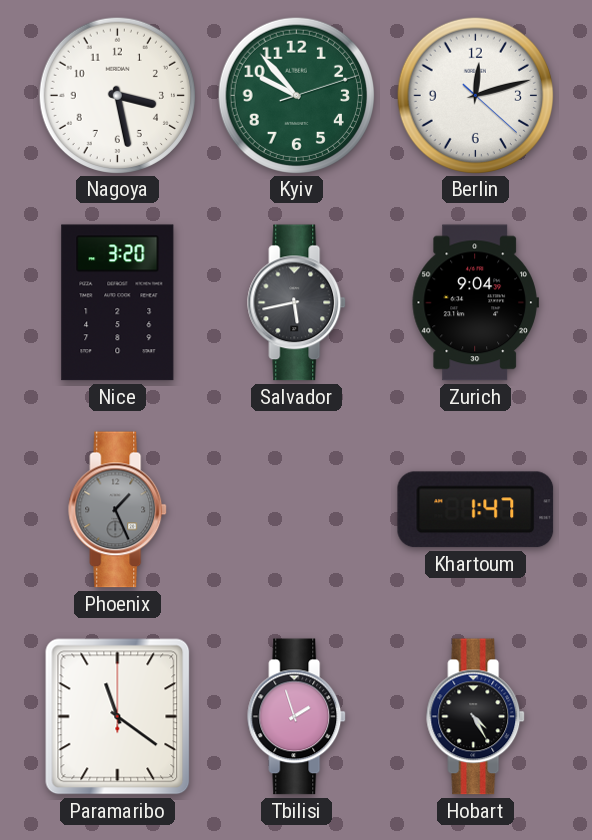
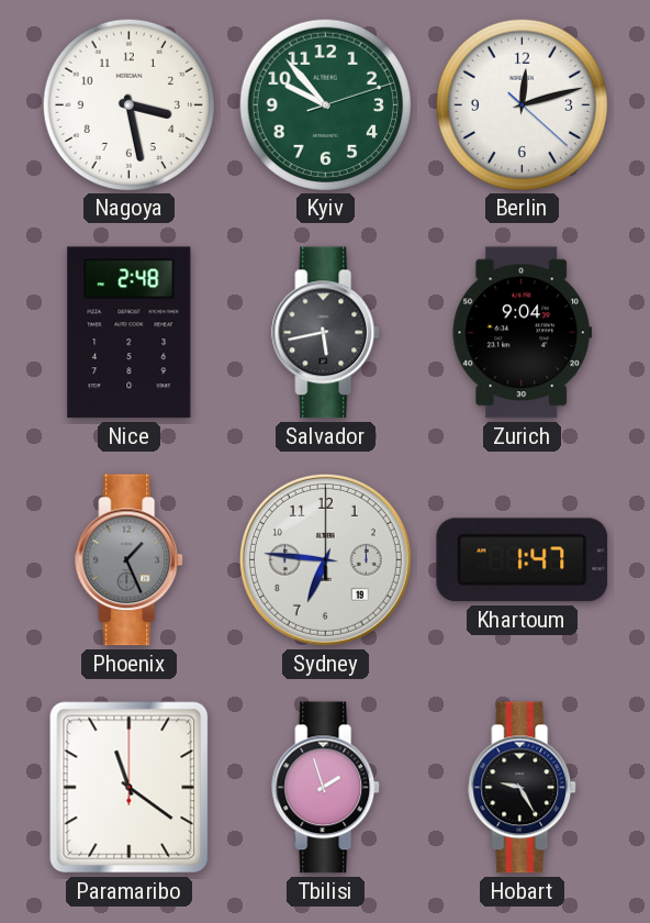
Nice: 3:20 -> 2:48
Sydney: none -> 6:46
Hobart: 4:25 -> 9:25
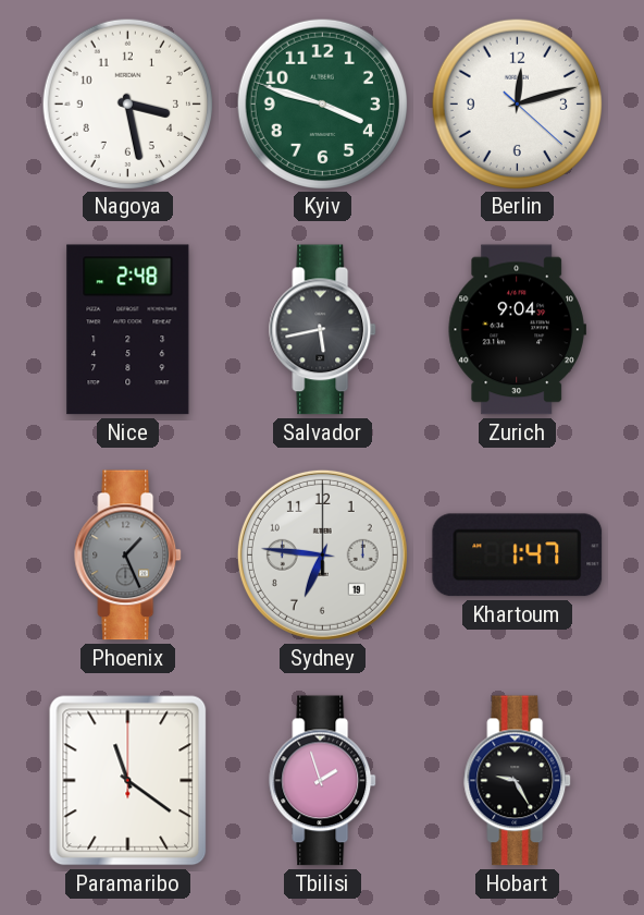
Kyiv: 9:53 -> 3:47
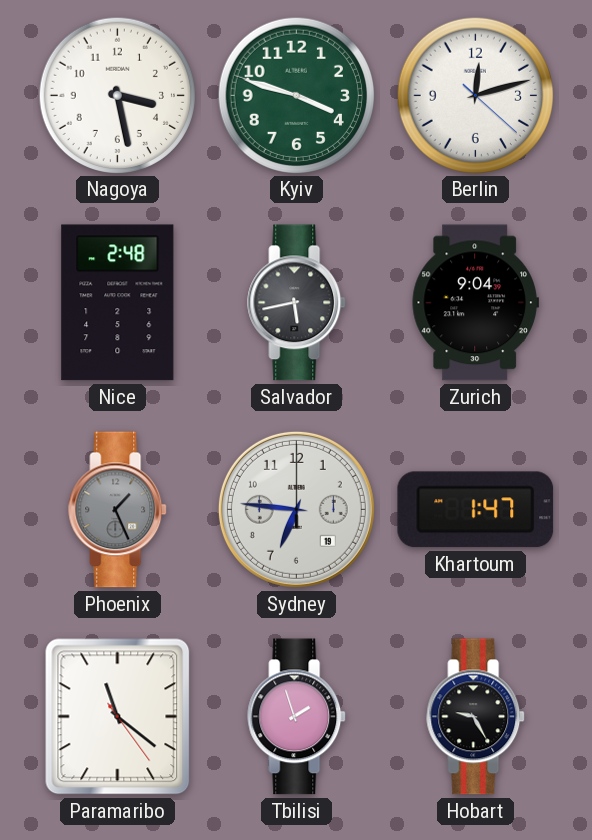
Paramaribo: 11:21:00 -> 11:21:24
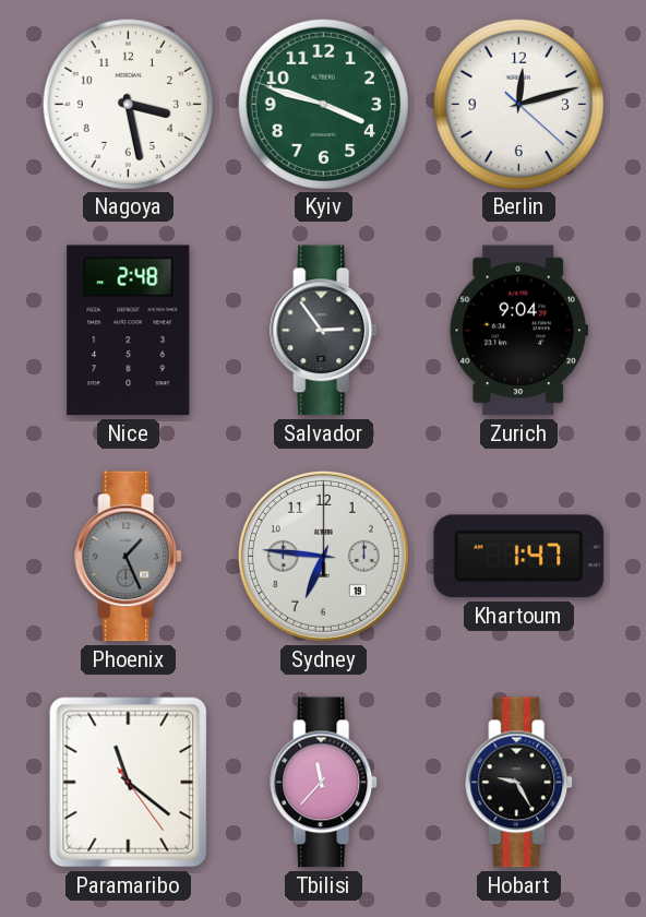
Salvador: 5:43 -> 2:54
Tbilisi: 1:57 -> 11:37
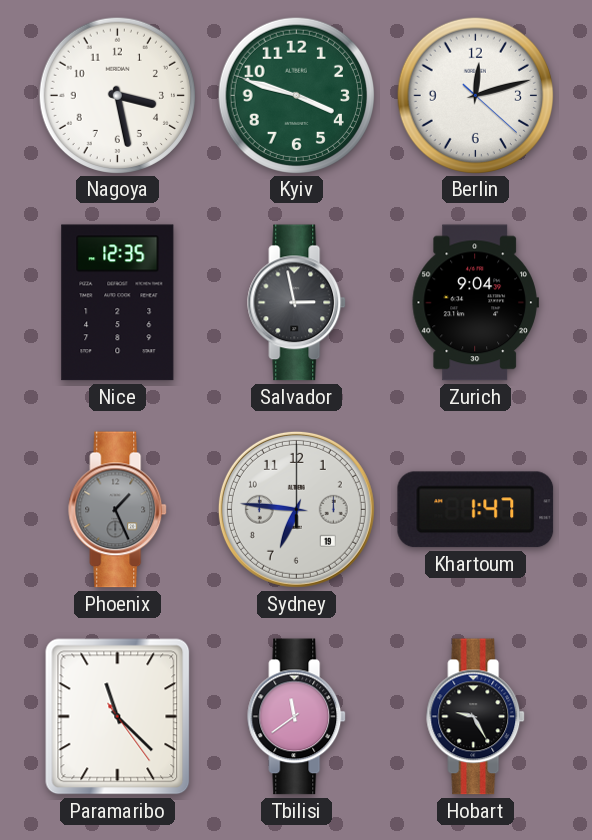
Nice: 2:48 -> 12:35
Salvador: 2:54 -> 2:58
Paramaribo: 11:21 -> 11:22
Tbilisi: 11:37 -> 11:39
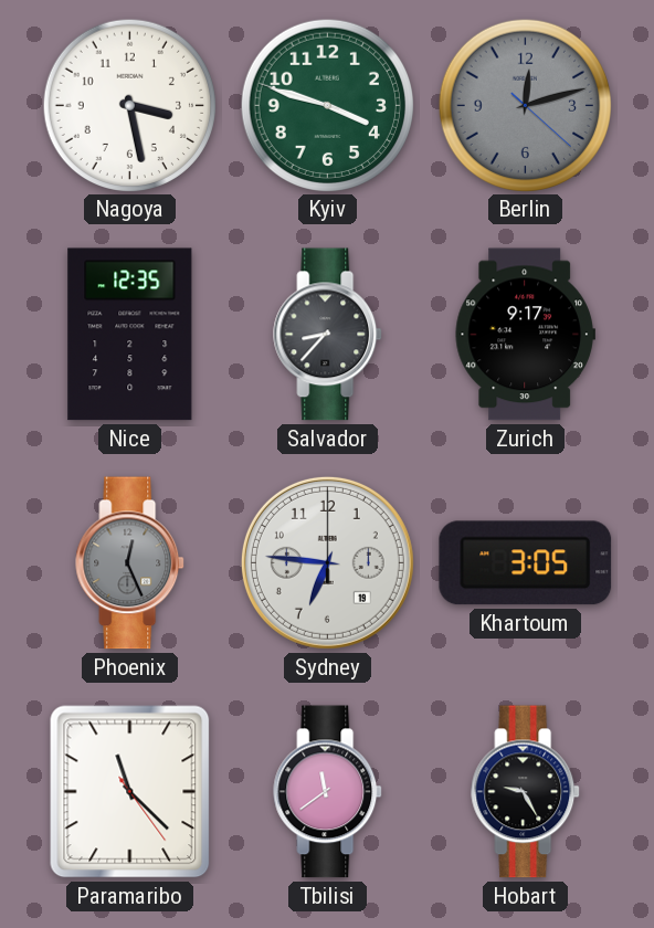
Berlin dial: white -> grey
Salvador: 2:58 -> 8:37
Zurich: 9:04 -> 9:17
Phoenix: 1:26 -> 12:26
Khartoum: 1:47 -> 3:05
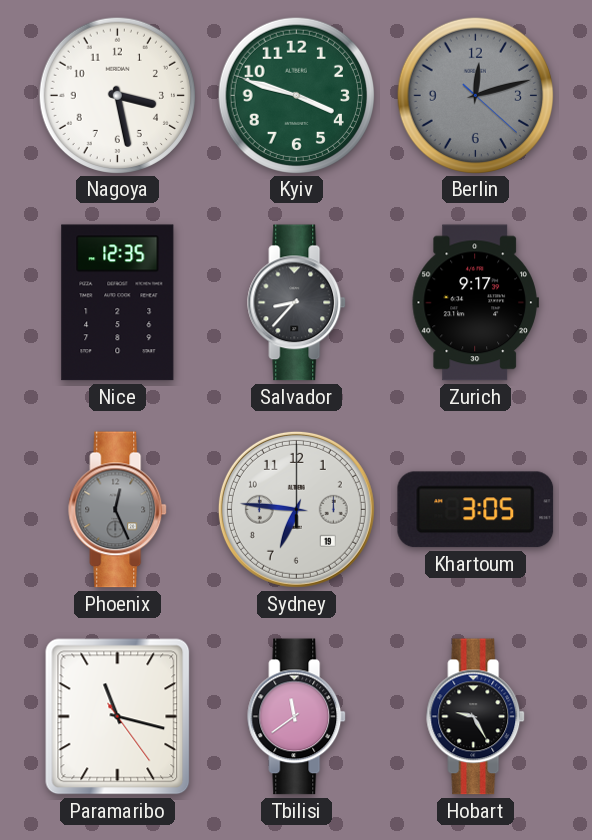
Paramaribo: 11:22 -> 11:17
